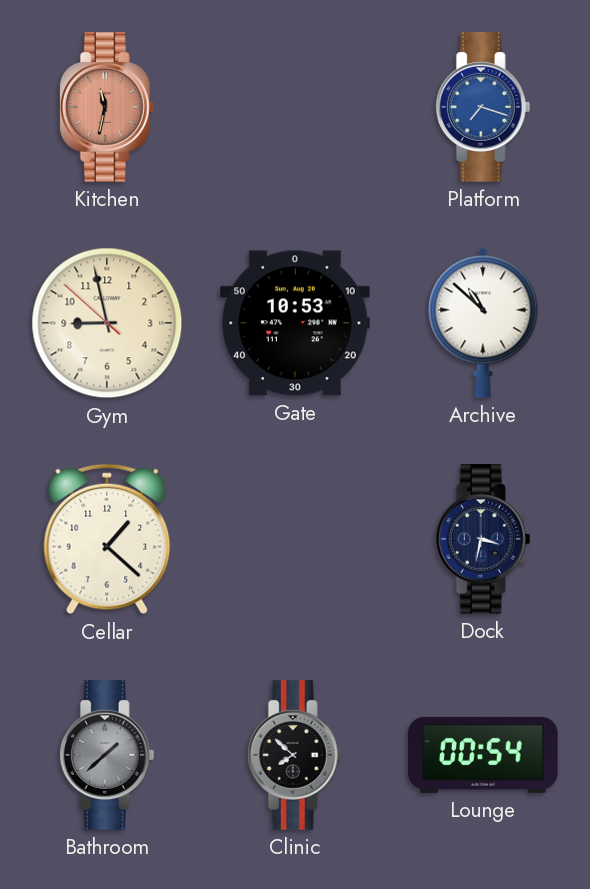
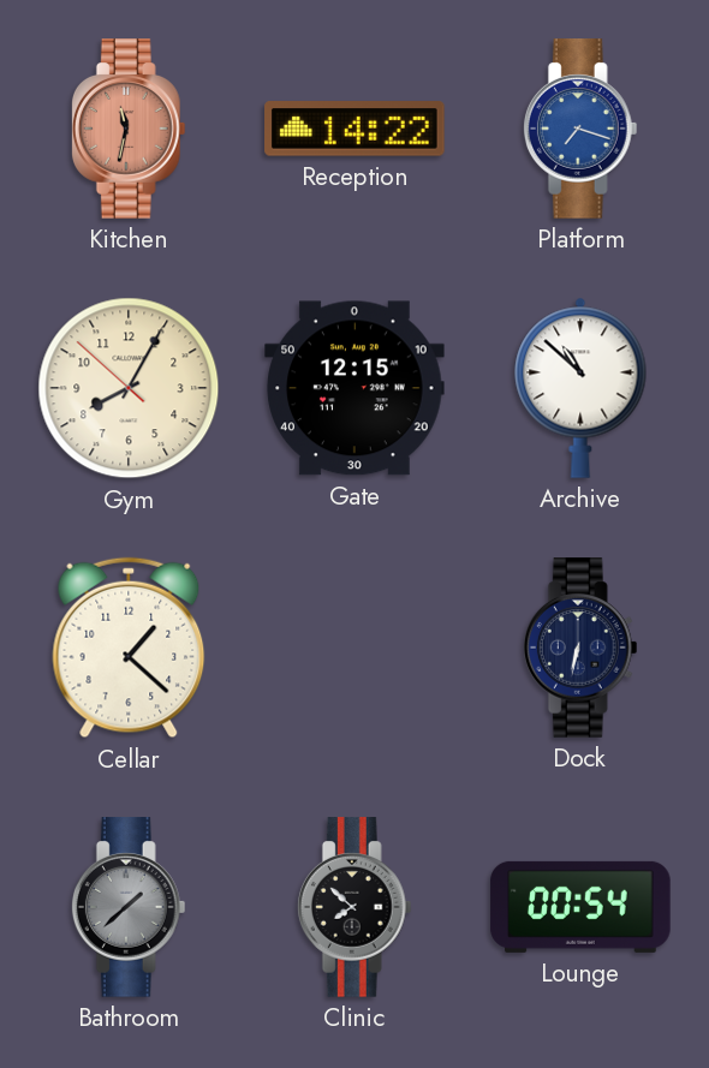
Reception: none -> 14:22
Gym: 8:57 -> 8:04
Gate: 10:53 -> 12:15
Dock: 3:32 -> 6:32
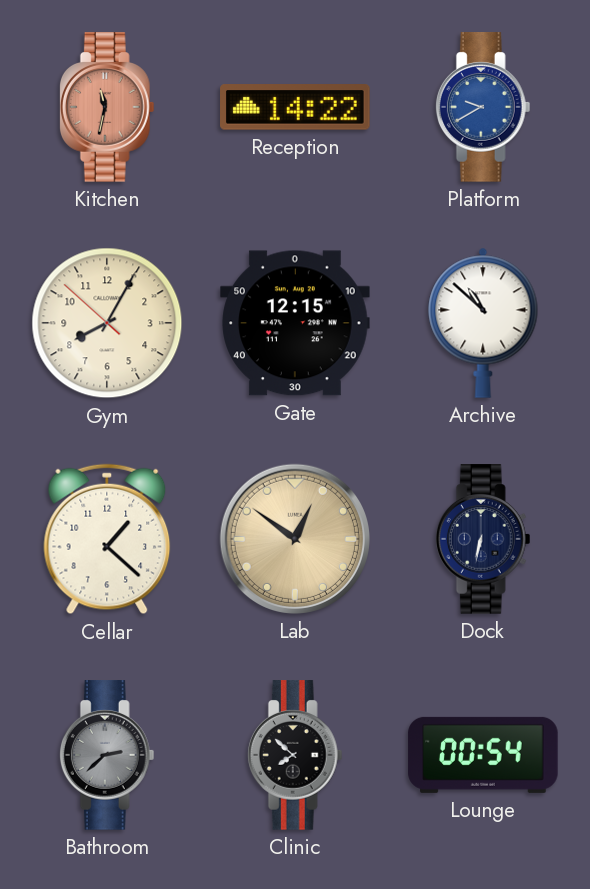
Platform: 7:18 -> 9:40
Lab: none -> 12:51
Bathroom: 1:38 -> 2:38
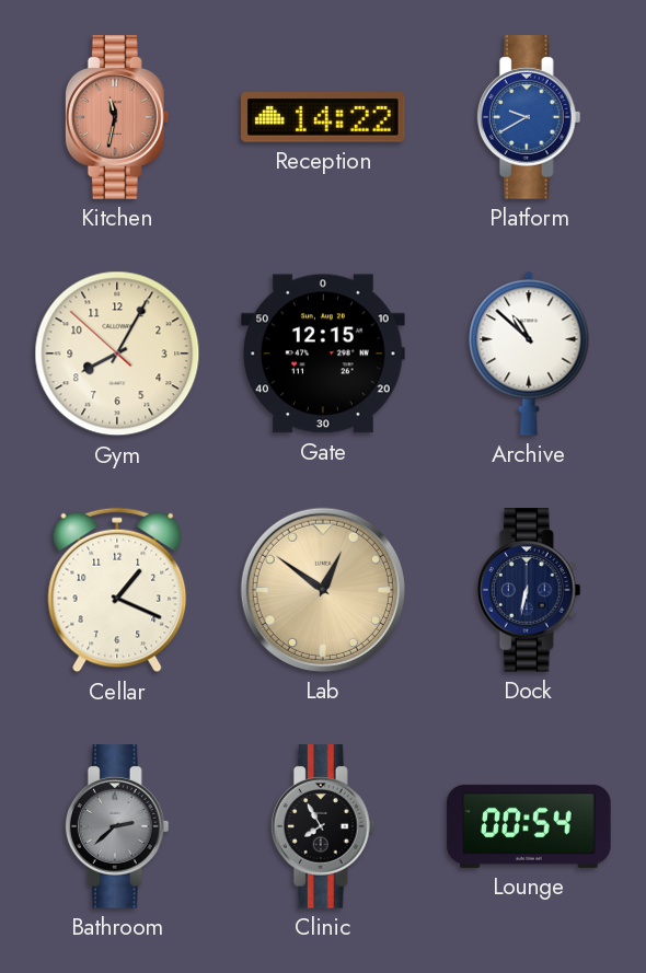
Cellar: 1:22 -> 1:19
Clinic: 7:52 -> 7:55
